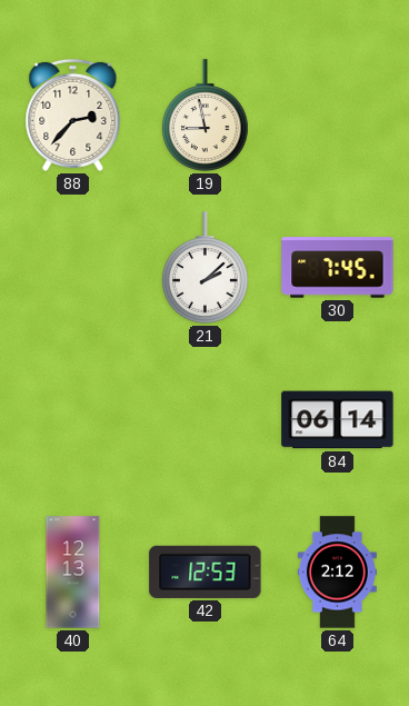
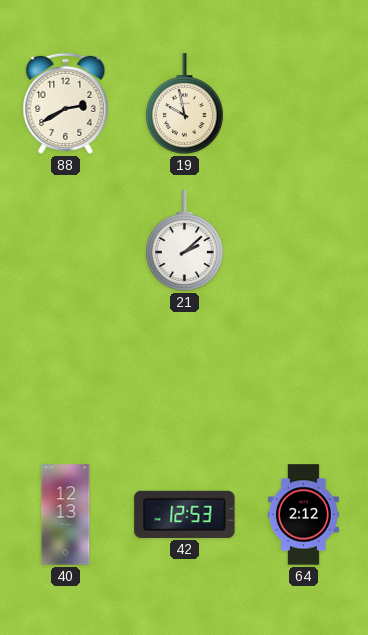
88: 2:37 -> 2:40
19: 8:58 -> 9:58
30: 7:45 -> none
84: 06:14 -> none
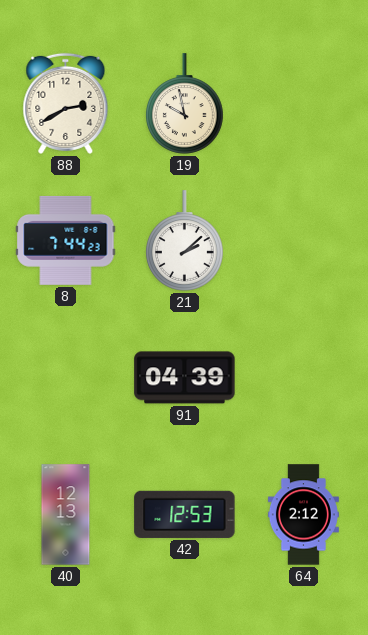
8: none -> 7:44
91: none -> 04:39
